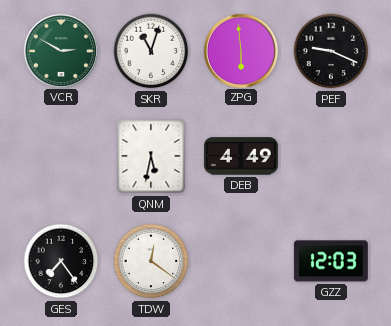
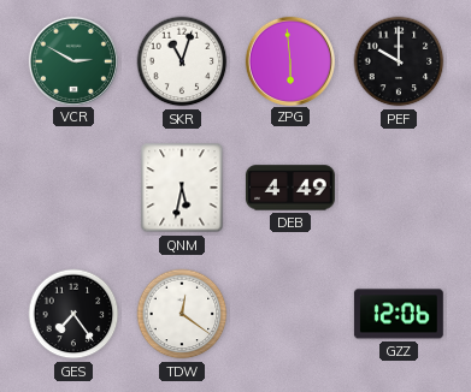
PEF: 9:19 -> 10:00
GZZ: 12:03 -> 12:06
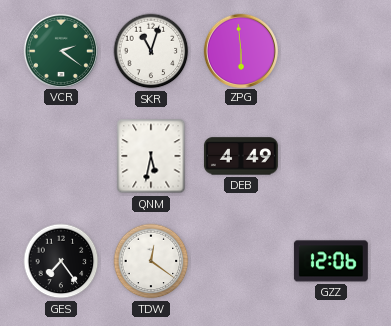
VCR: 2:50 -> 2:21
PEF: 10:00 -> none
